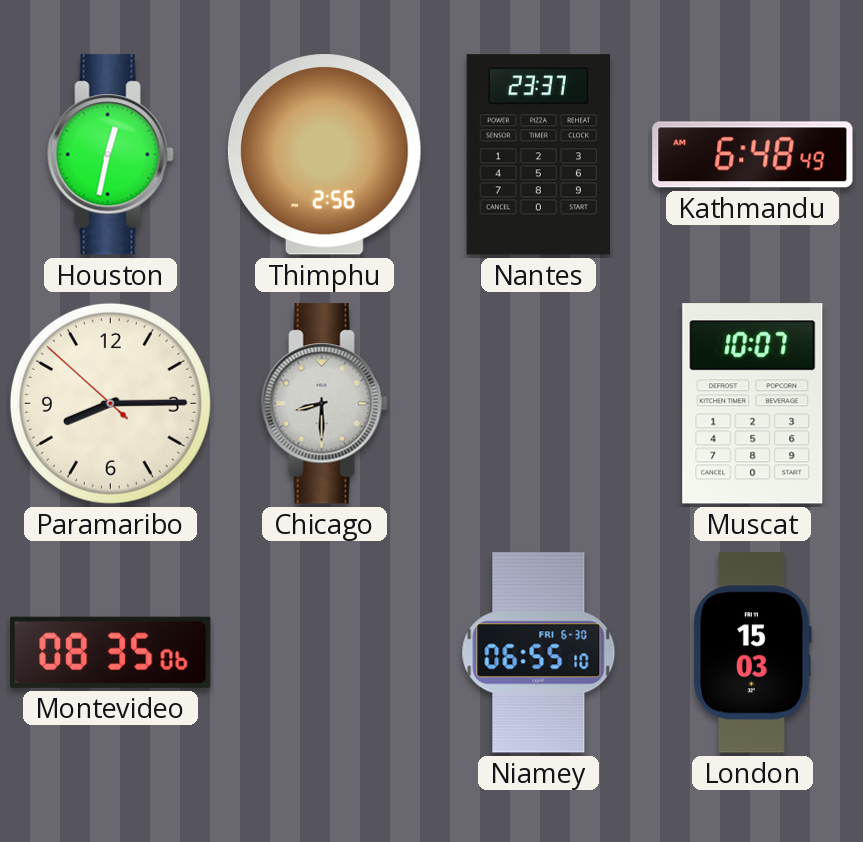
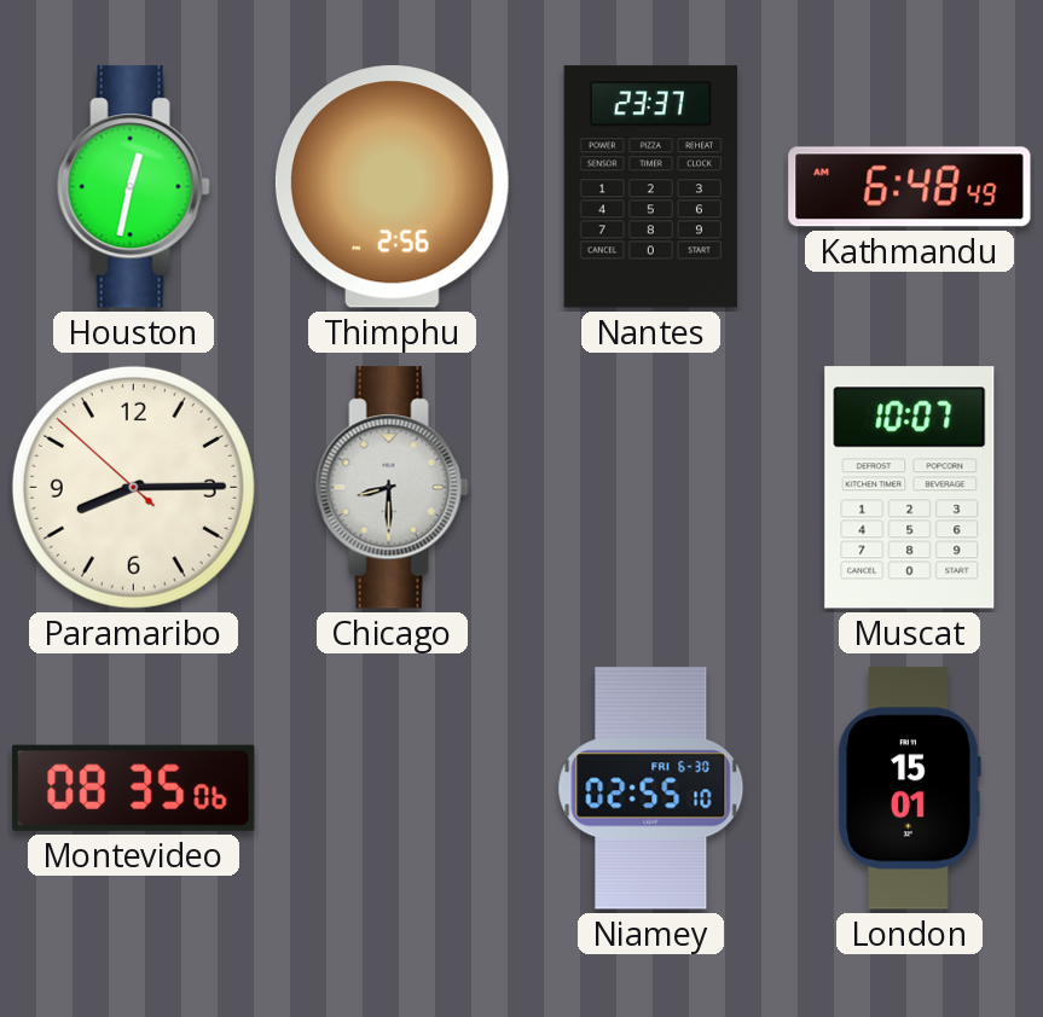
Niamey: 06:55 -> 02:55
London: 15:03 -> 15:01
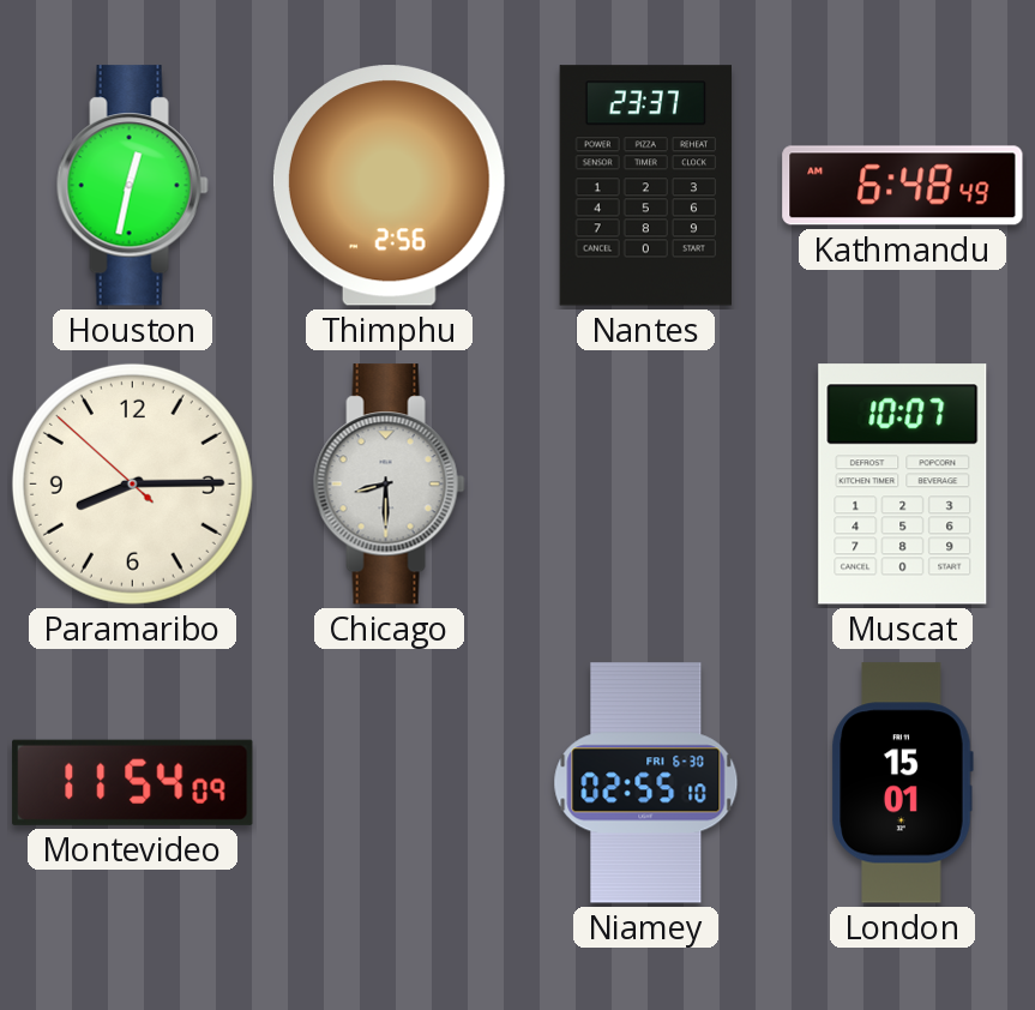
Montevideo: 08:35 -> 11:54
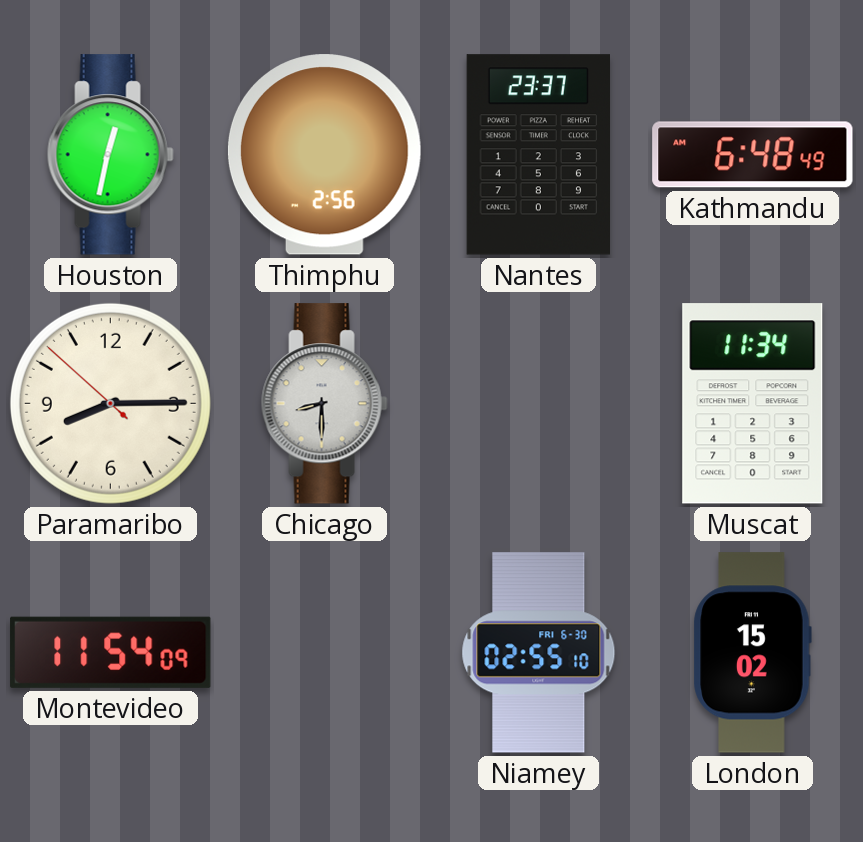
Muscat: 10:07 -> 11:34
London: 15:01 -> 15:02
